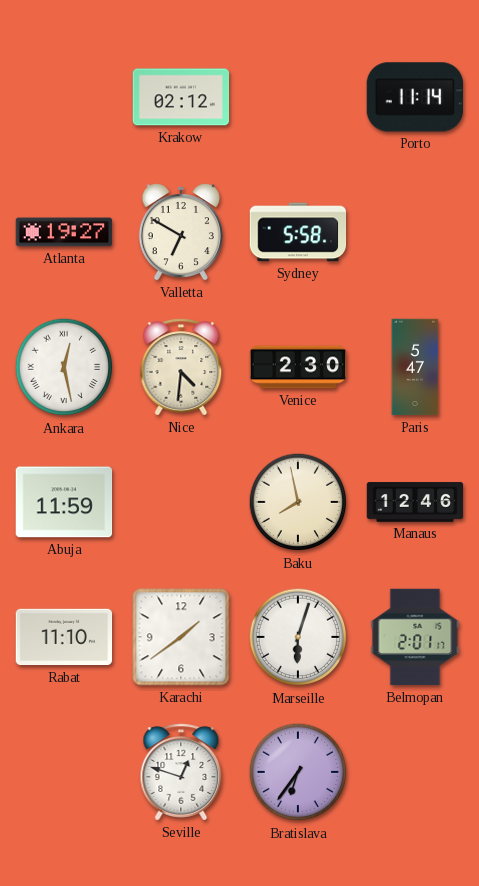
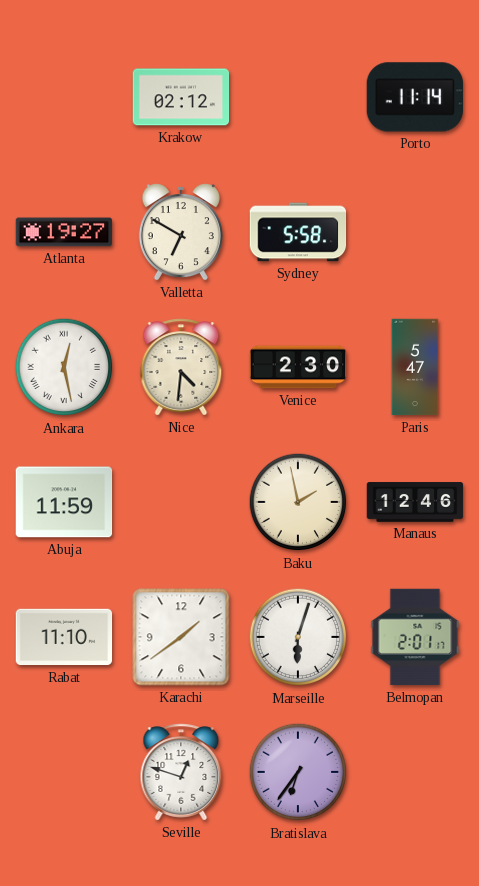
Baku: 7:58 -> 1:58
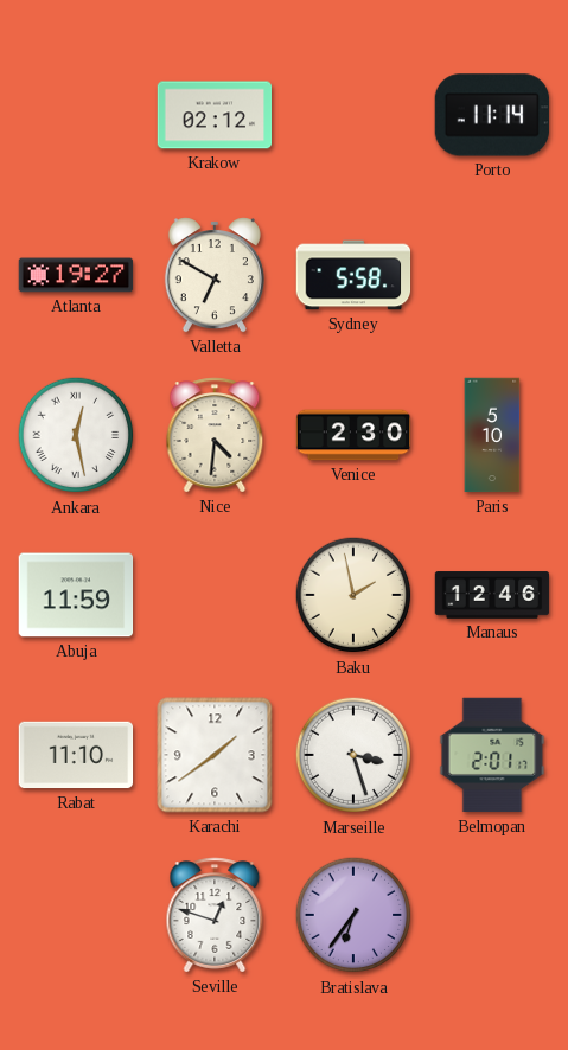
Paris: 5:47 -> 5:10
Marseille: 6:03 -> 3:27
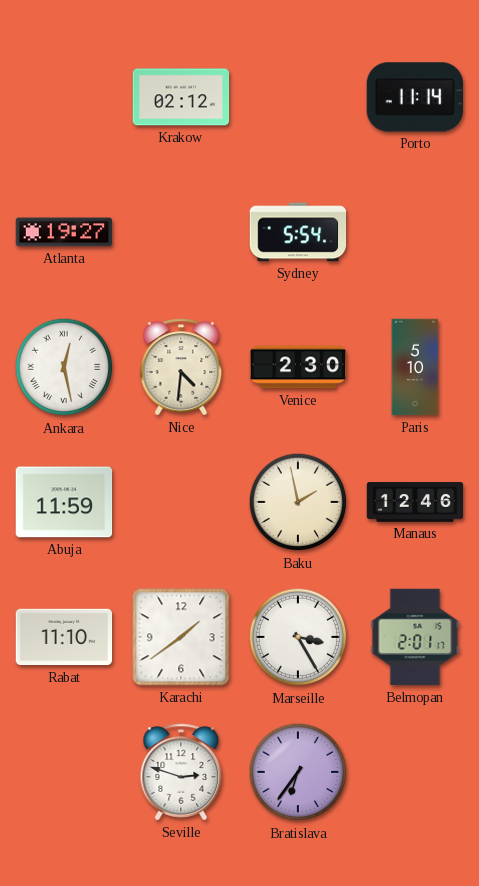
Valletta: 6:50 -> none
Sydney: 5:58 -> 5:54
Marseille: 3:27 -> 3:25
Seville: 12:48 -> 2:48
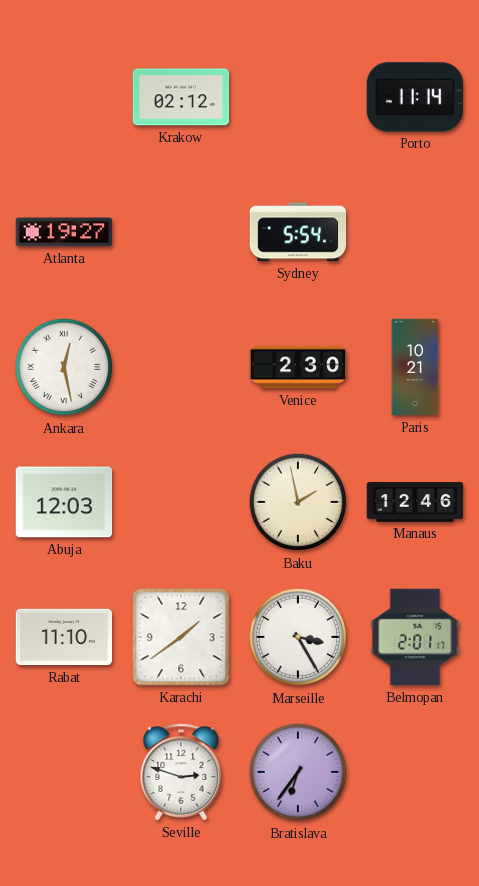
Nice: 4:31 -> none
Paris: 5:10 -> 10:21
Abuja: 11:59 -> 12:03
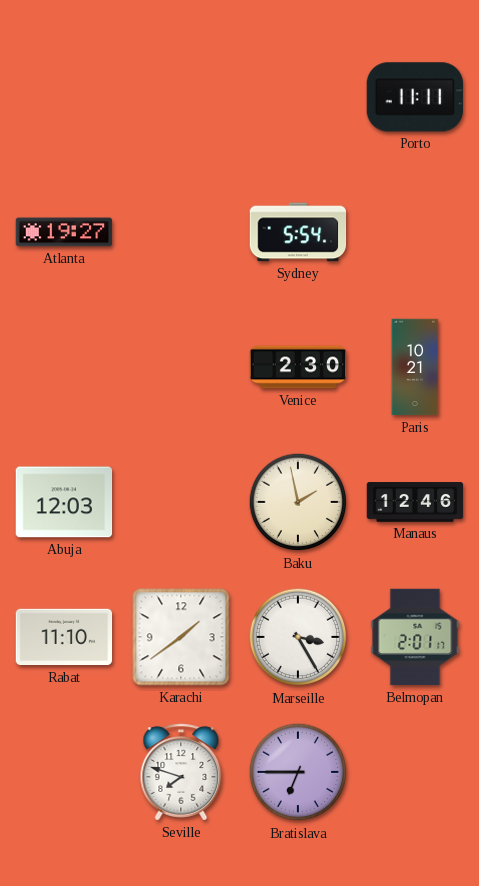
Krakow: 02:12 -> none
Porto: 11:14 -> 11:11
Ankara: 12:28 -> none
Seville: 2:48 -> 7:48
Bratislava: 6:36 -> 6:45
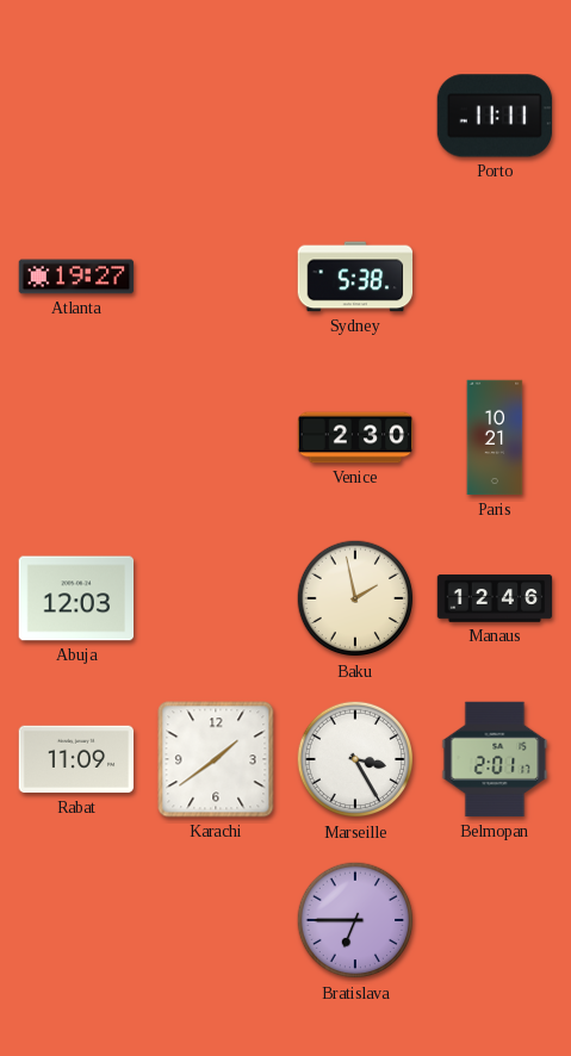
Sydney: 5:54 -> 5:38
Rabat: 11:10 -> 11:09
Seville: 7:48 -> none
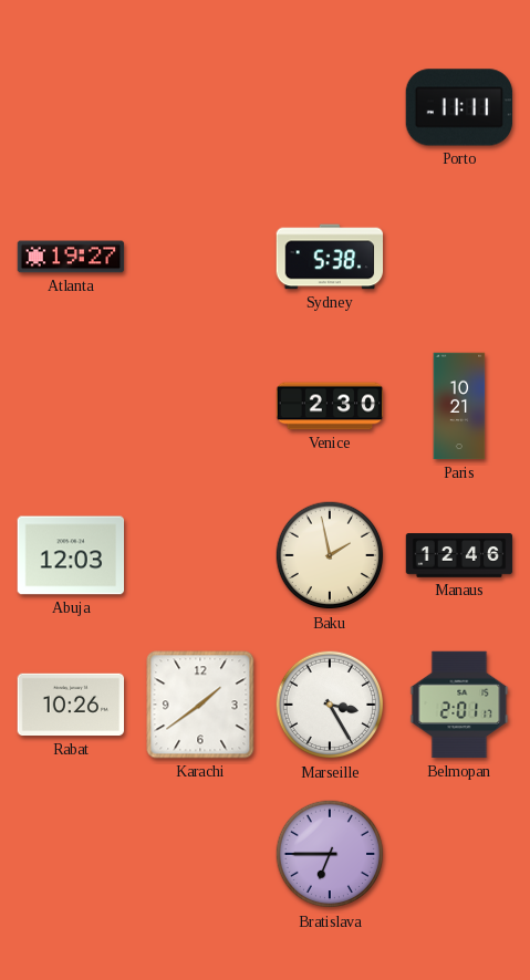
Rabat: 11:09 -> 10:26
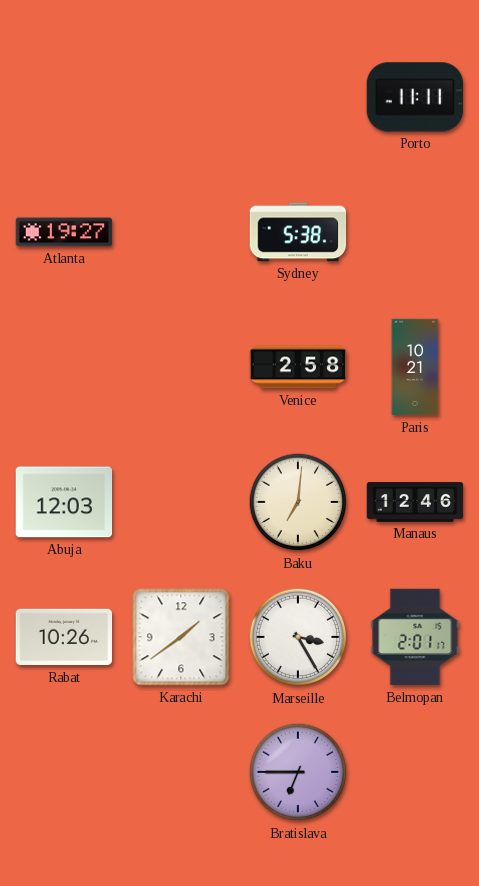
Venice: 2:30 -> 2:58
Baku: 1:58 -> 7:01
